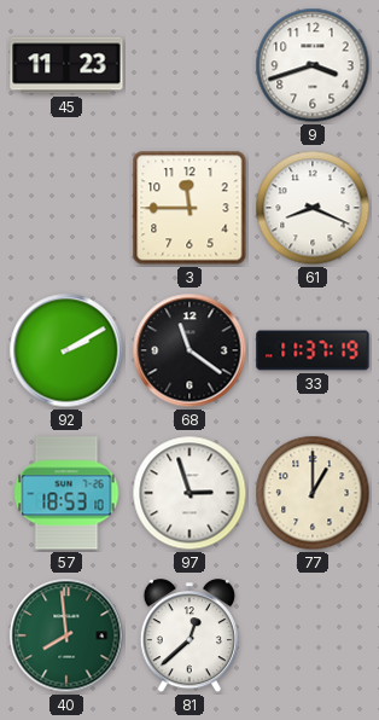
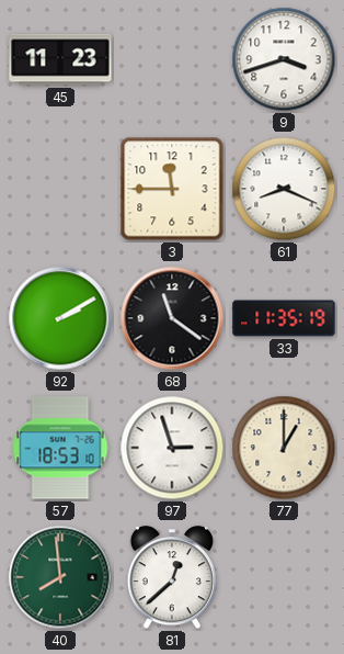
33: 11:37 -> 11:35
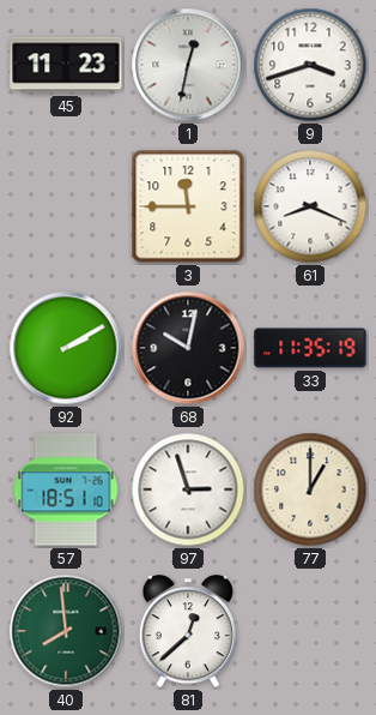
1: none -> 12:32
68: 11:21 -> 10:02
57: 18:53 -> 18:51
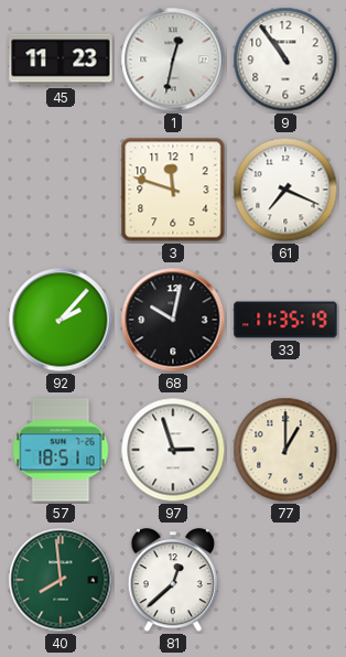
9: 3:42 -> 10:54
3: 11:45 -> 11:48
61: 8:19 -> 7:19
92: 2:10 -> 2:07
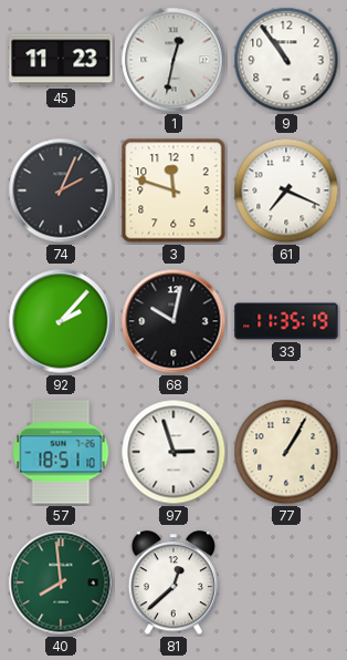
74: none -> 2:04
77: 1:00 -> 1:05
